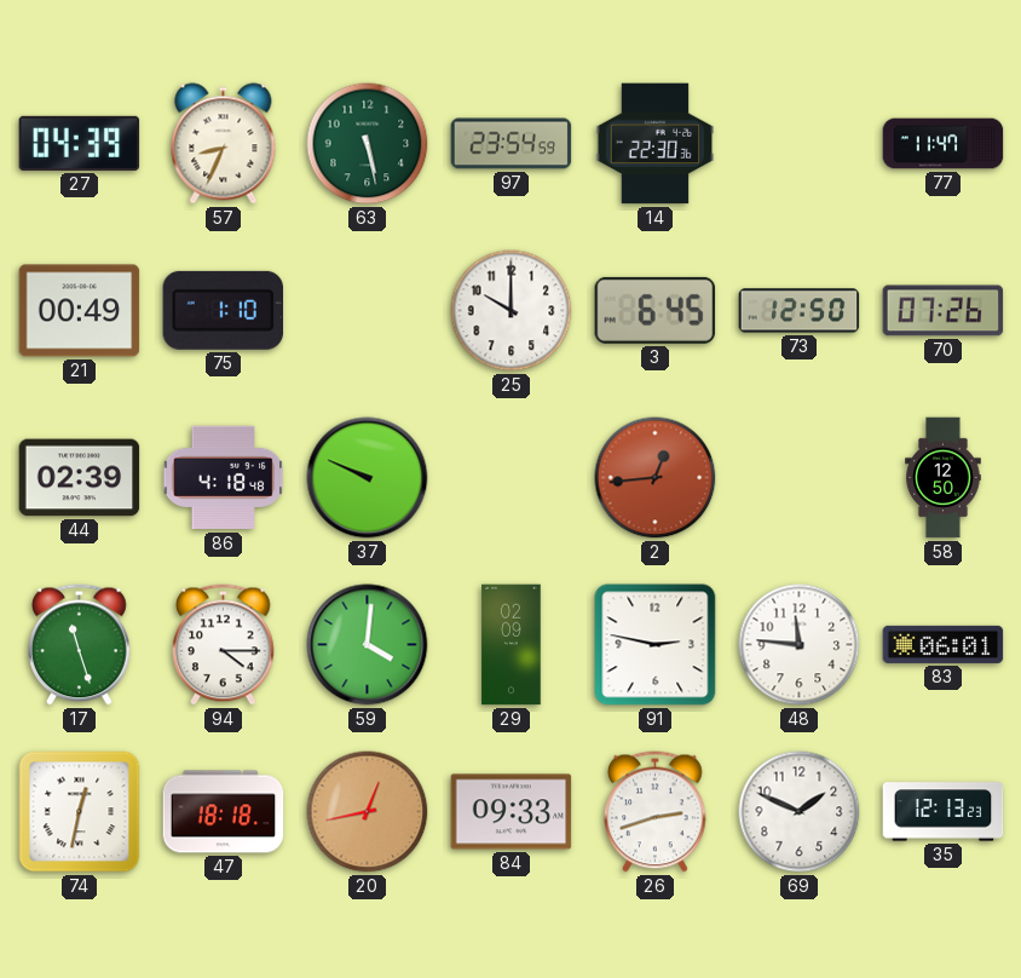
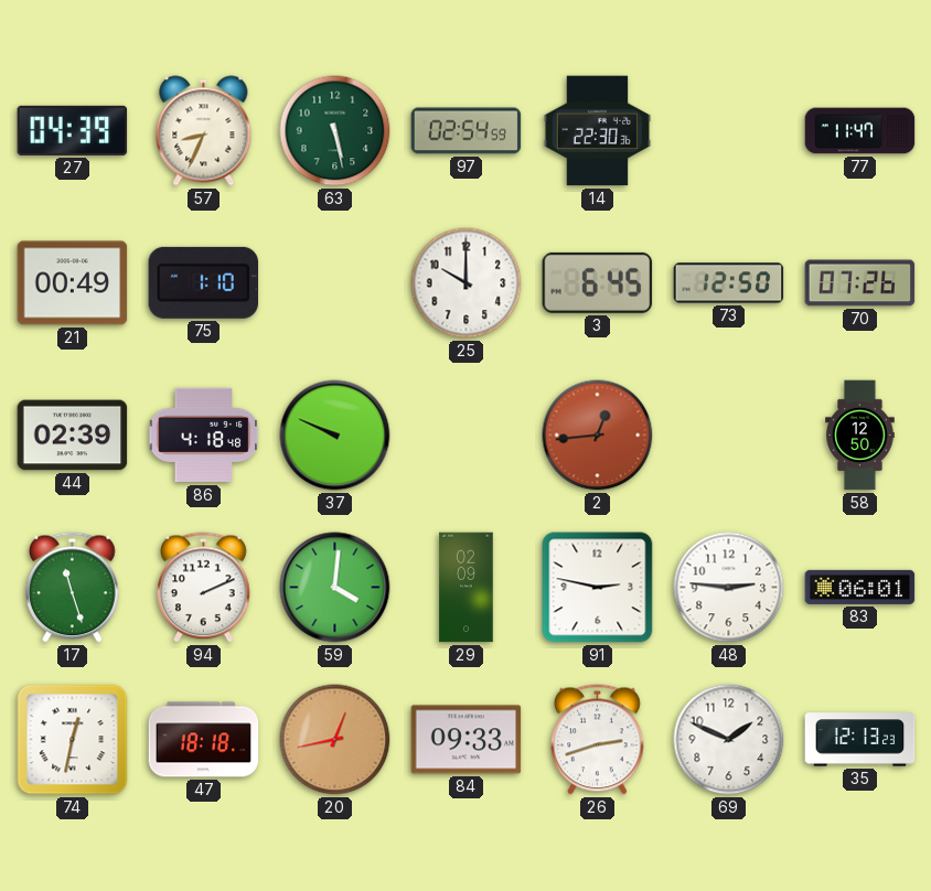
97: 23:54 -> 02:54
94: 4:15 -> 2:11
48: 11:46 -> 2:46
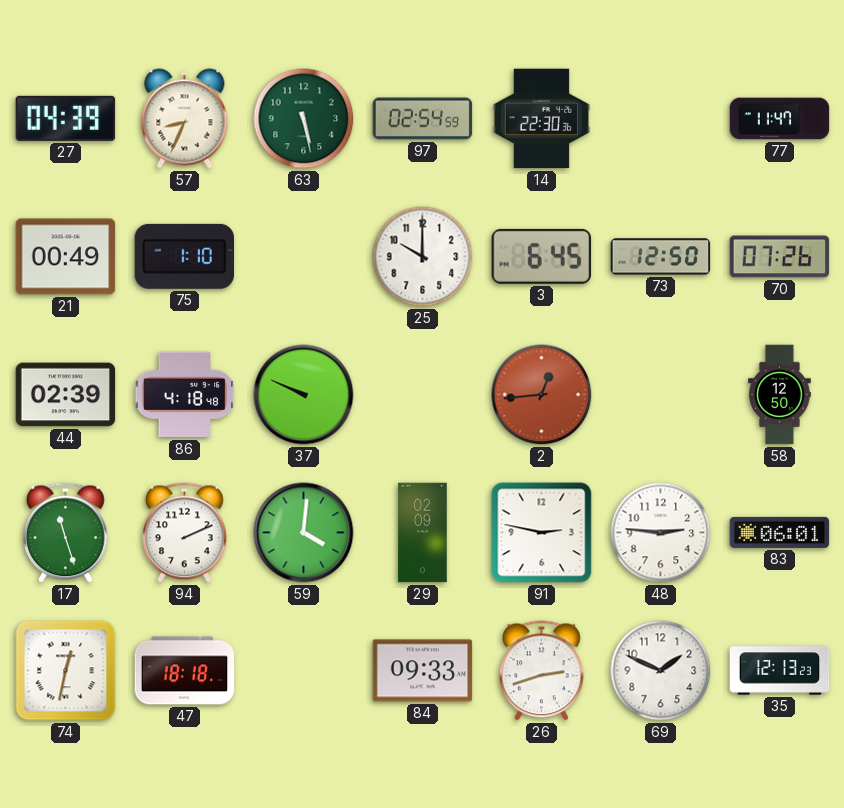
20: 12:43 -> none
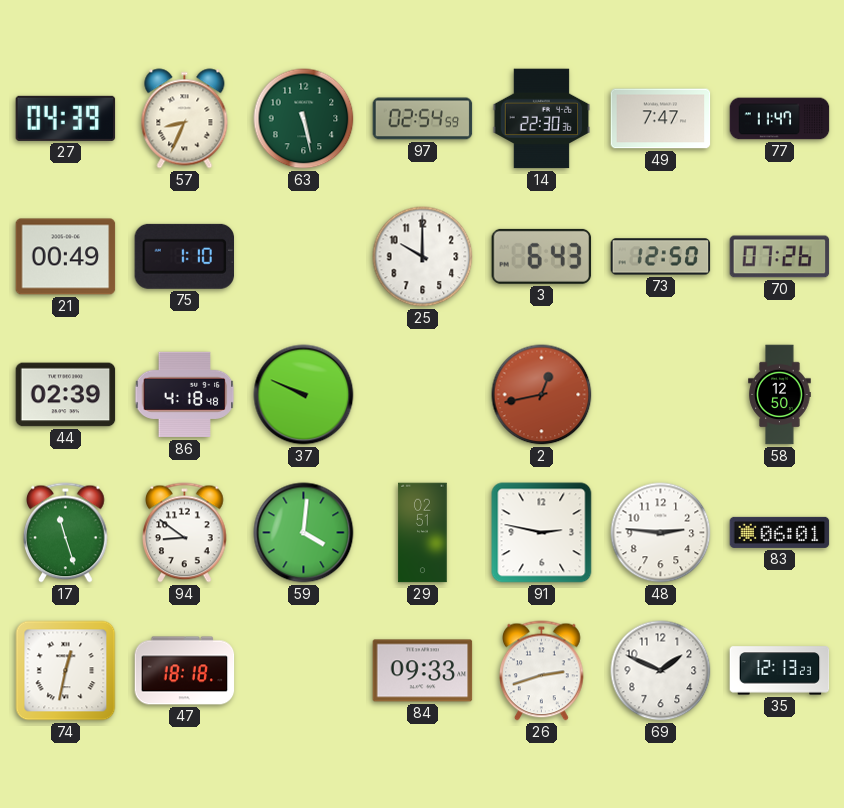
49: none -> 7:47
3: 6:45 -> 6:43
2: 12:44 -> 12:43
94: 2:11 -> 8:51
29: 02:09 -> 02:51
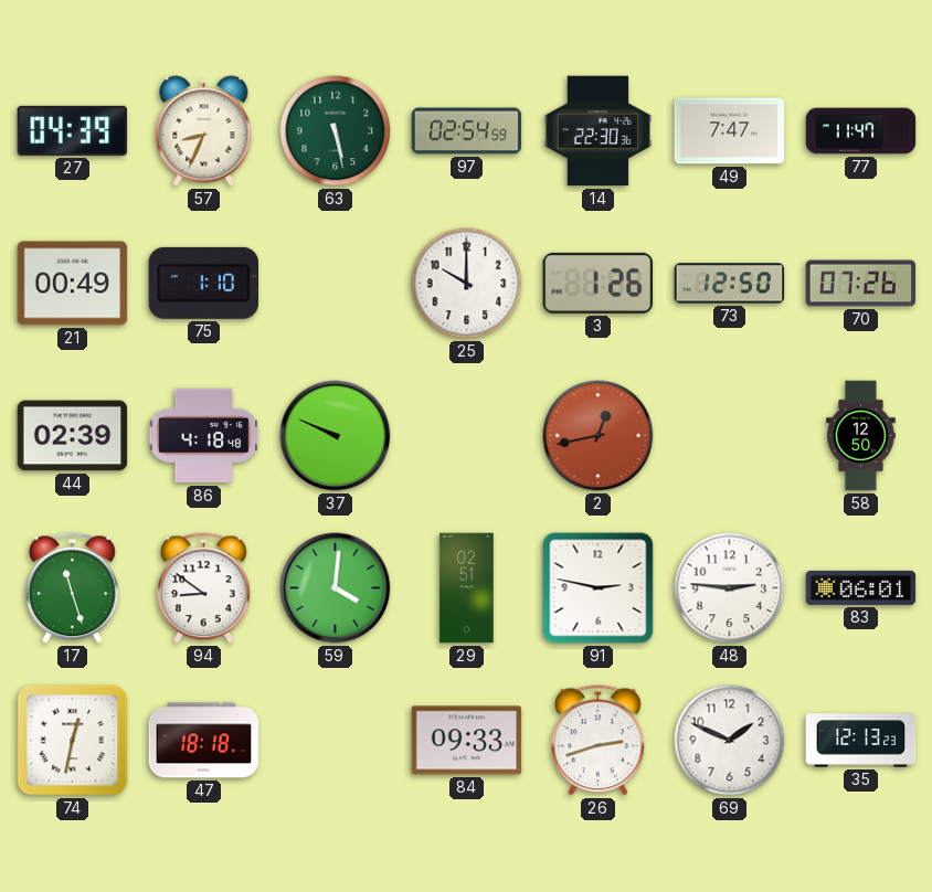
3: 6:43 -> 1:26
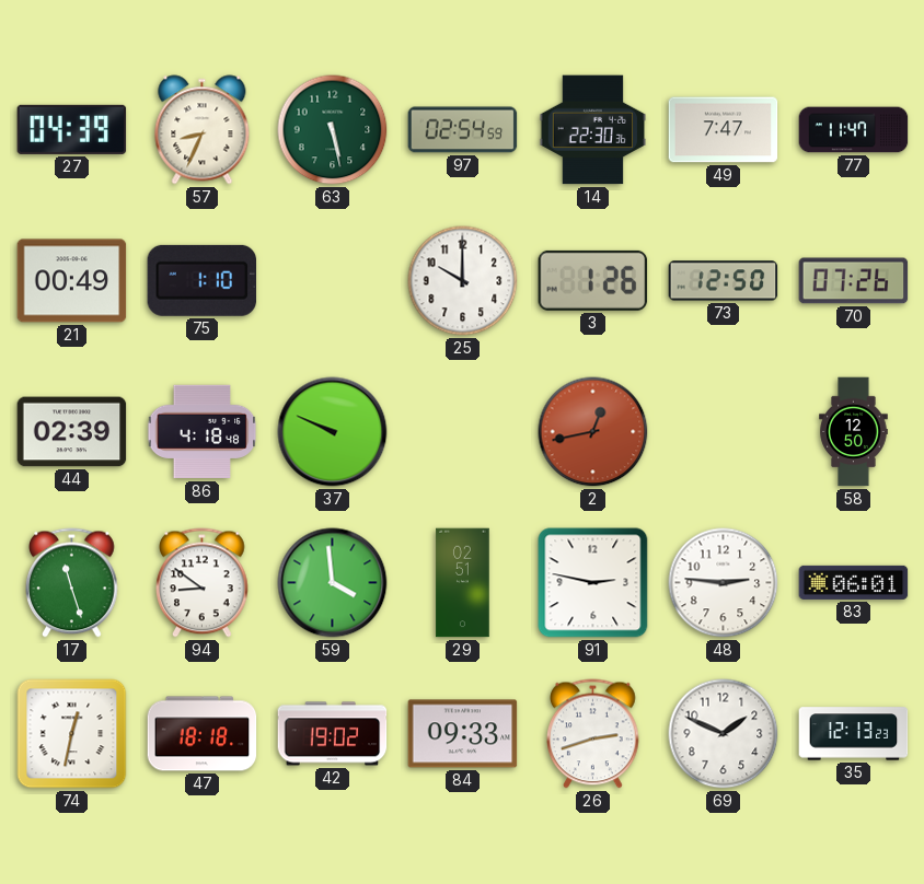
59: 4:01 -> 3:59
42: none -> 19:02
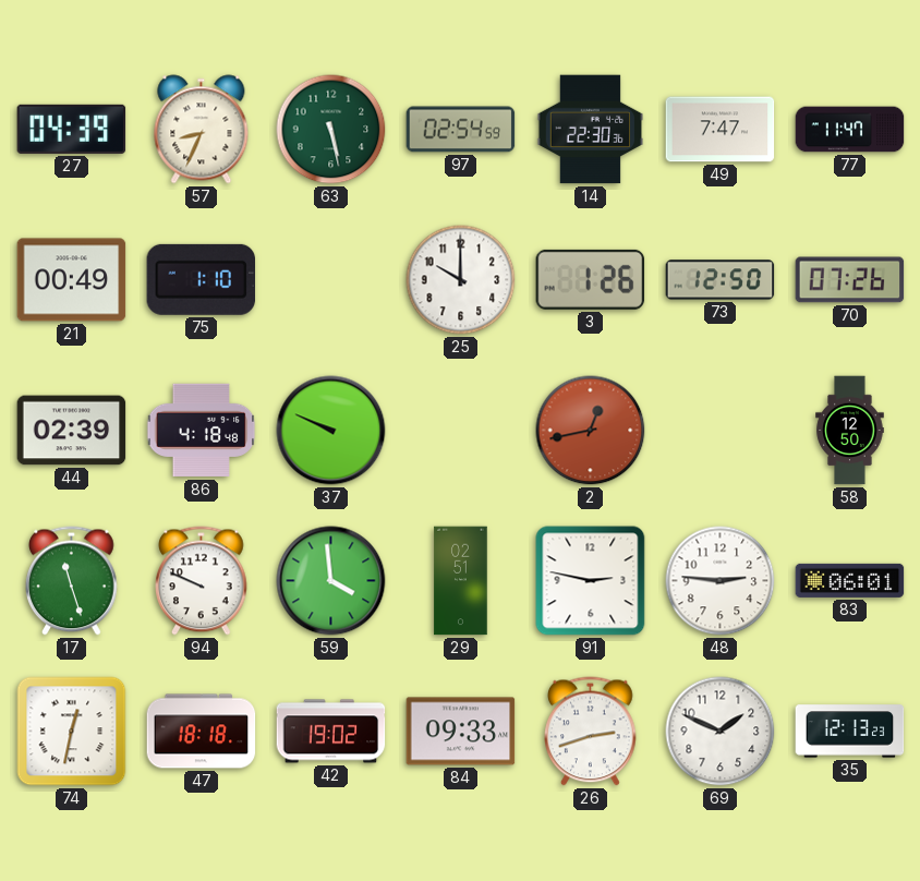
94: 8:51 -> 9:49
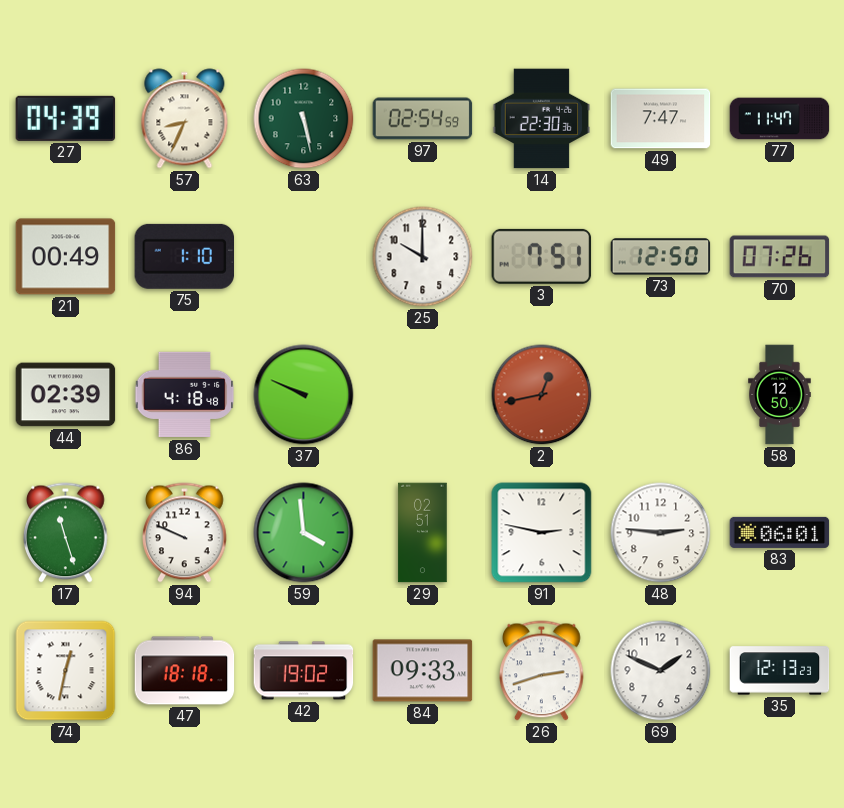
3: 1:26 -> 7:51
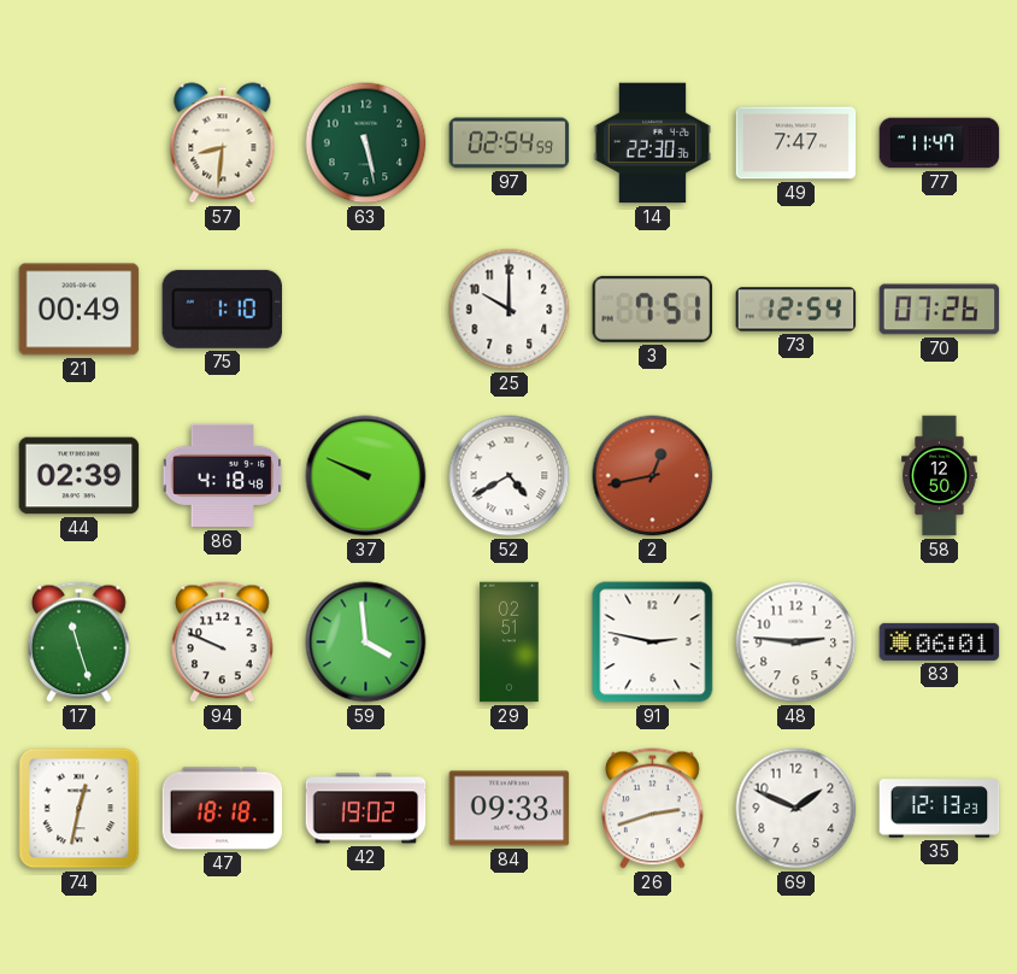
27: 04:39 -> none
57: 8:34 -> 8:31
73: 12:50 -> 12:54
52: none -> 4:40
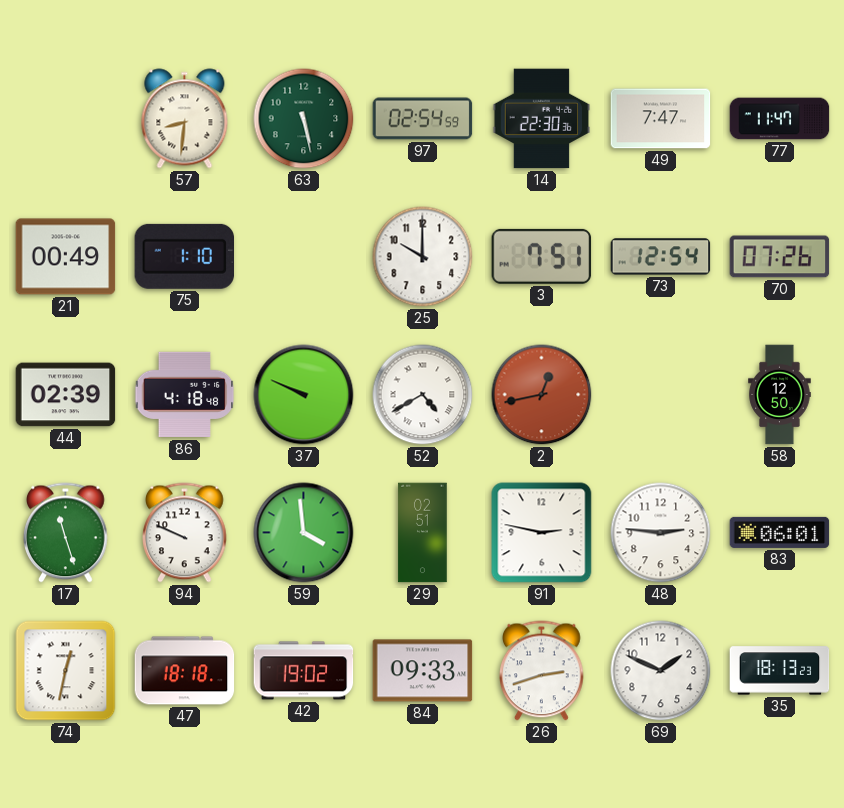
35: 12:13 -> 18:13
